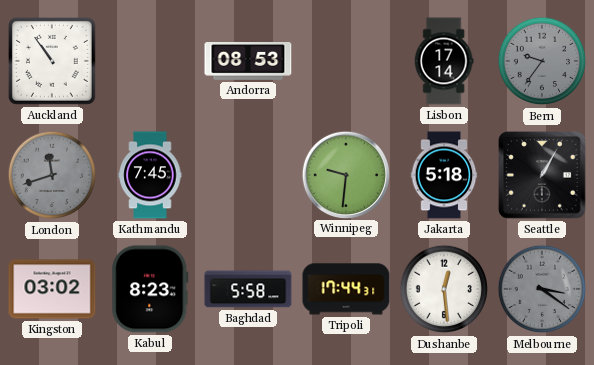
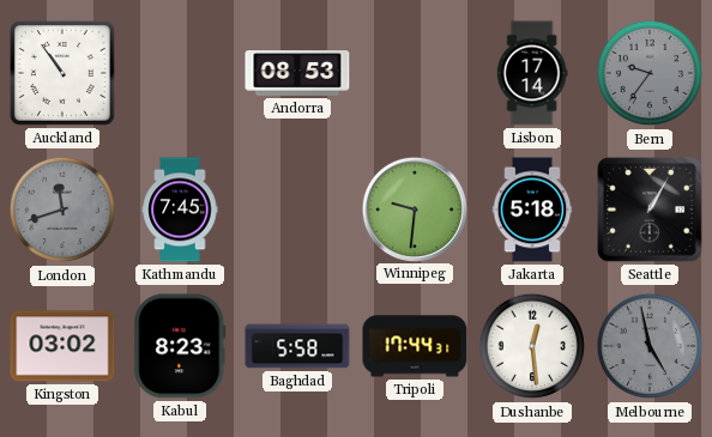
Melbourne: 3:21 -> 4:58
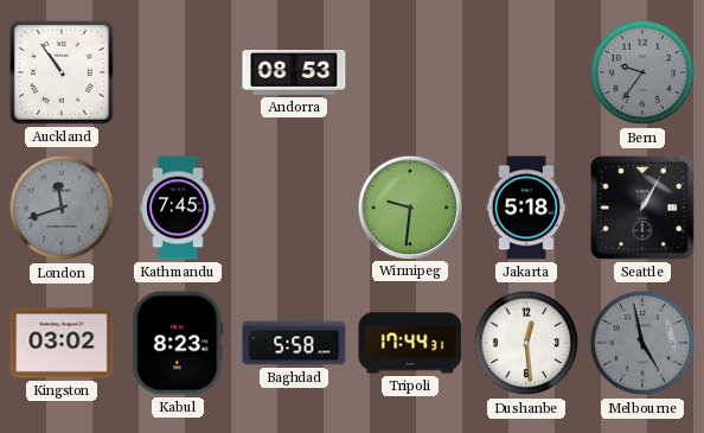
Lisbon: 17:14 -> none
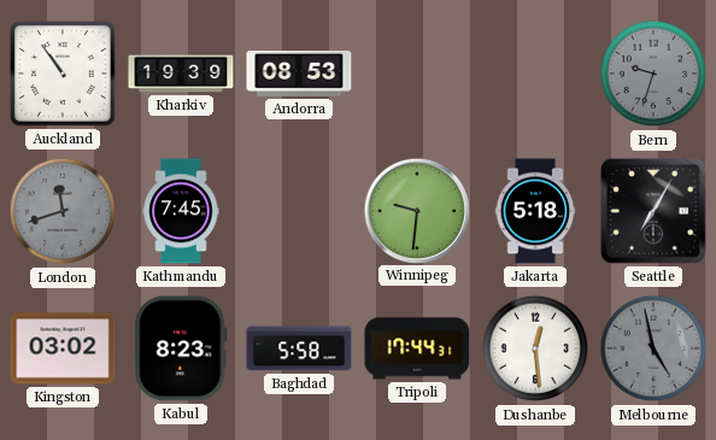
Kharkiv: none -> 19:39
Bern: 9:36 -> 9:33
Seattle: 1:05 -> 7:05
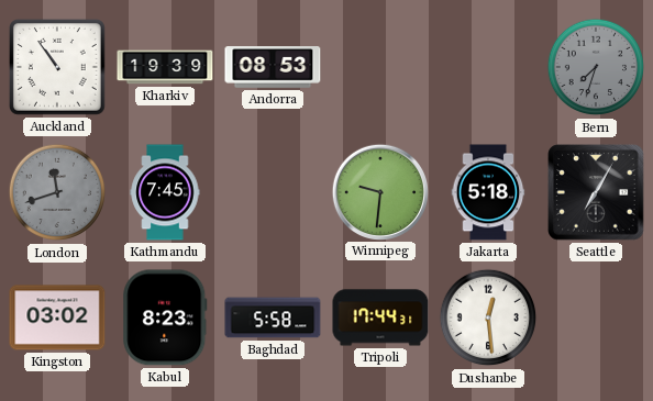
Bern: 9:33 -> 7:33
Melbourne: 4:58 -> none
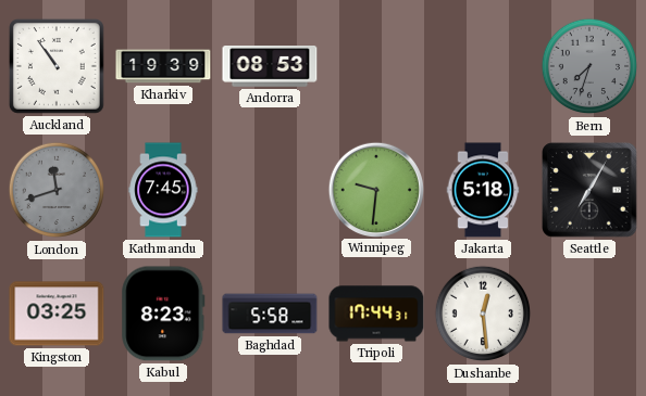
Kingston: 03:02 -> 03:25
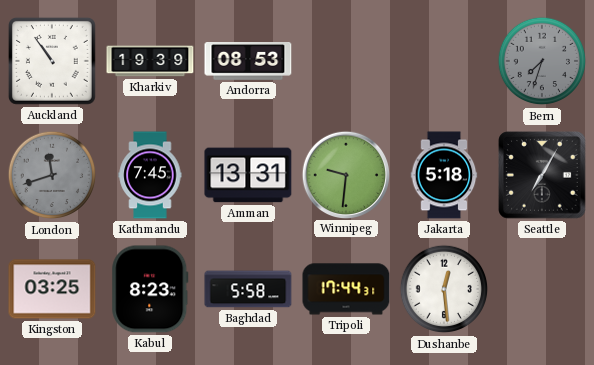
Amman: none -> 13:31
